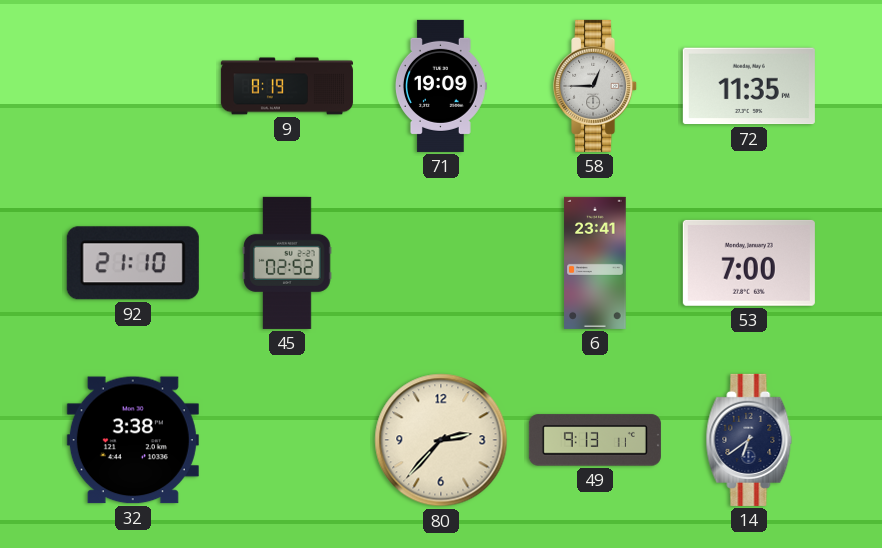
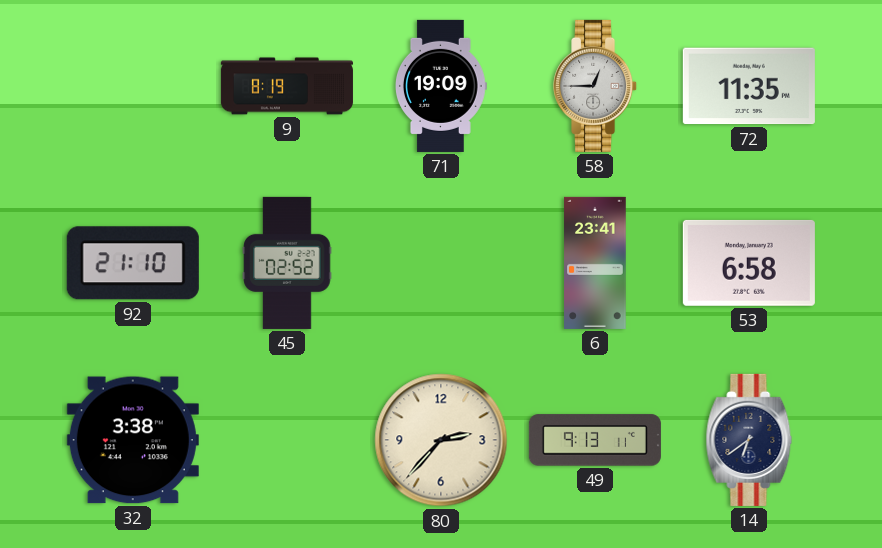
53: 7:00 -> 6:58
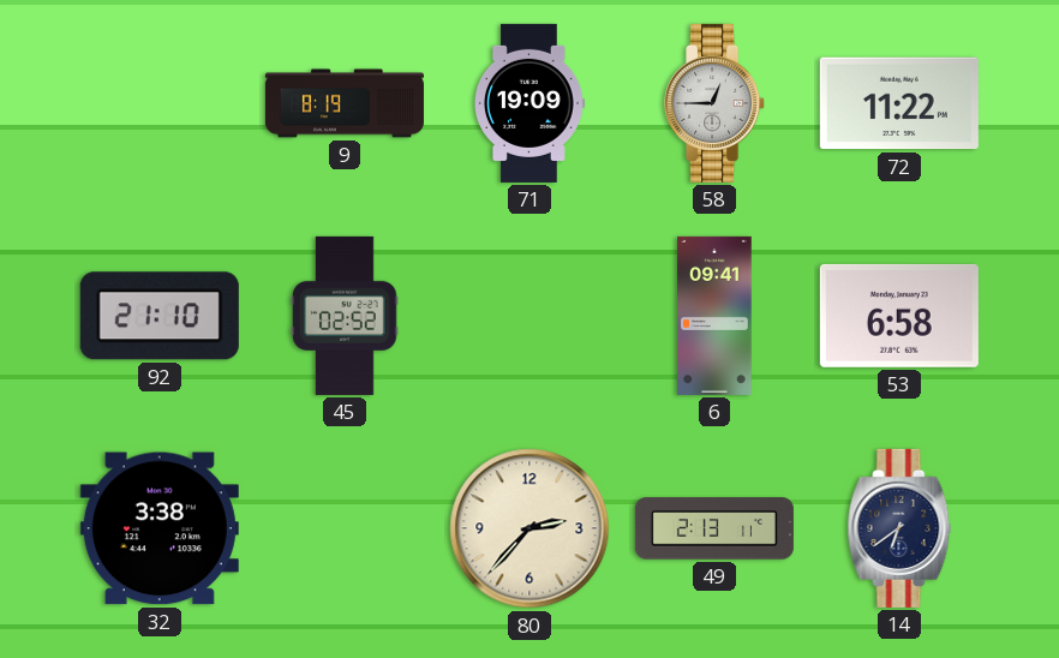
72: 11:35 -> 11:22
6: 23:41 -> 09:41
49: 9:13 -> 2:13
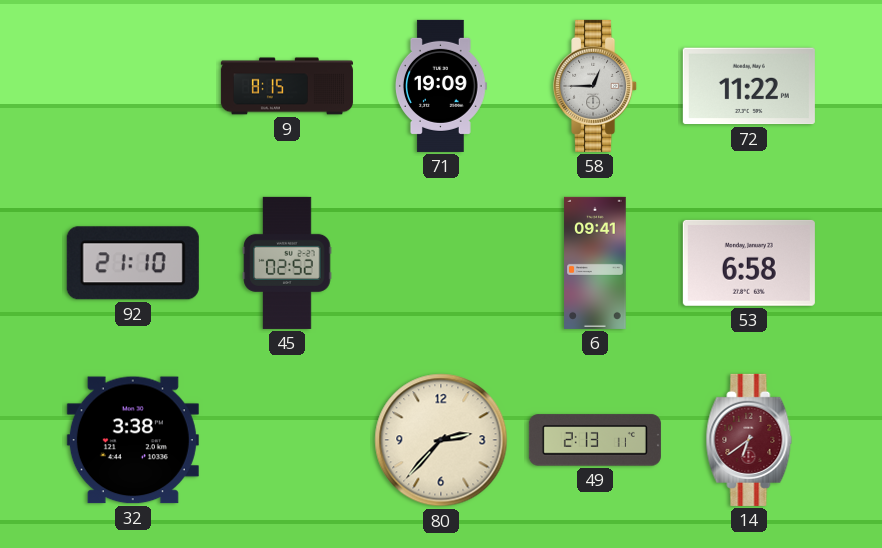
9: 8:19 -> 8:15
14 dial: navy -> burgundy
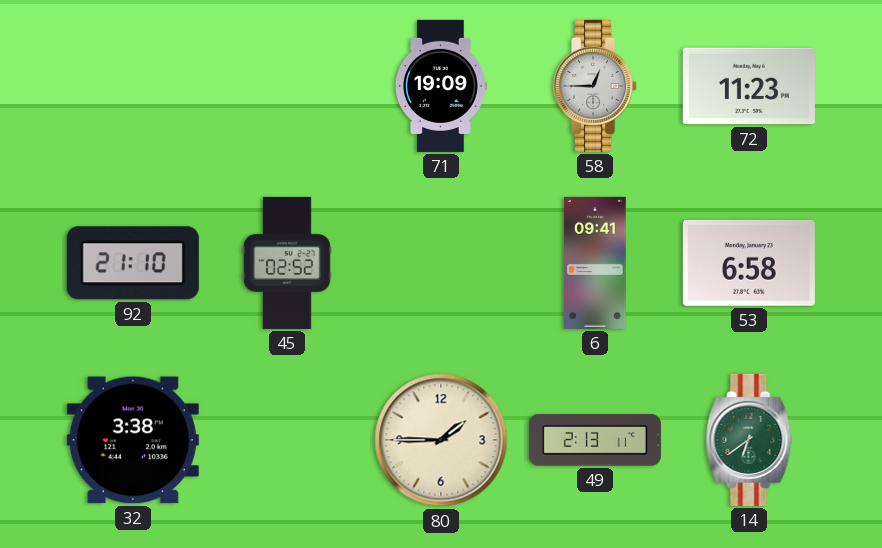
9: 8:15 -> none
72: 11:22 -> 11:23
80: 2:37 -> 1:45
14 dial: burgundy -> green
